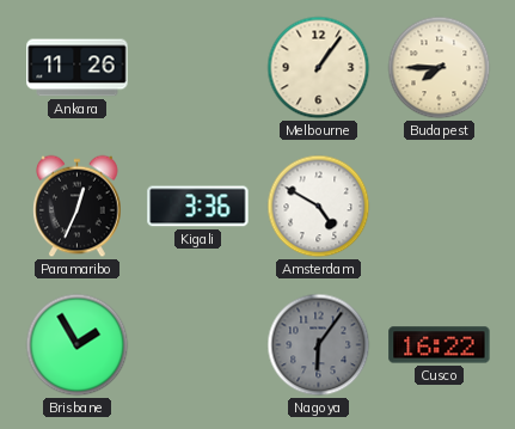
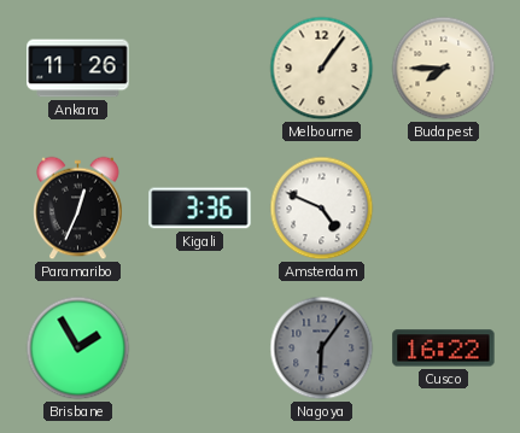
Amsterdam: 4:50 -> 4:49
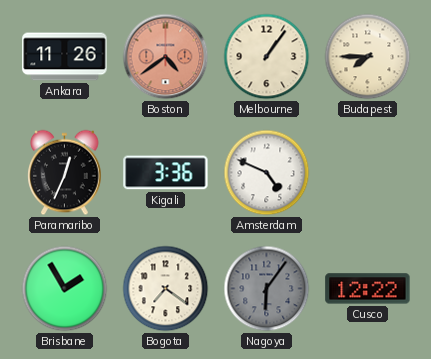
Boston: none -> 4:39
Bogota: none -> 7:21
Cusco: 16:22 -> 12:22
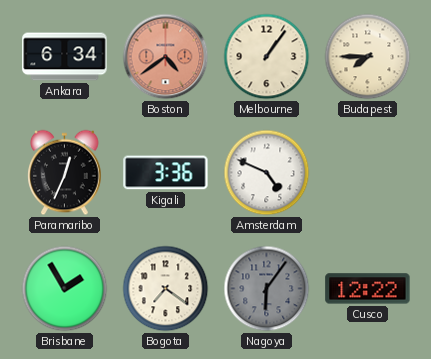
Ankara: 11:26 -> 6:34
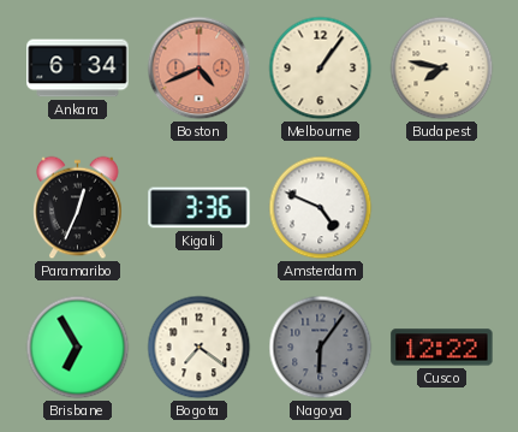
Boston: 4:39 -> 4:41
Budapest: 7:45 -> 7:47
Brisbane: 1:55 -> 6:55
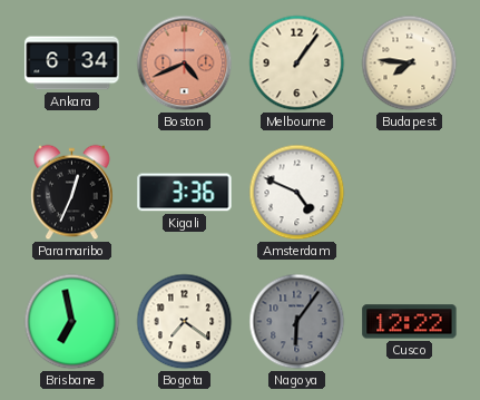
Budapest: 7:47 -> 7:46
Brisbane: 6:55 -> 6:58
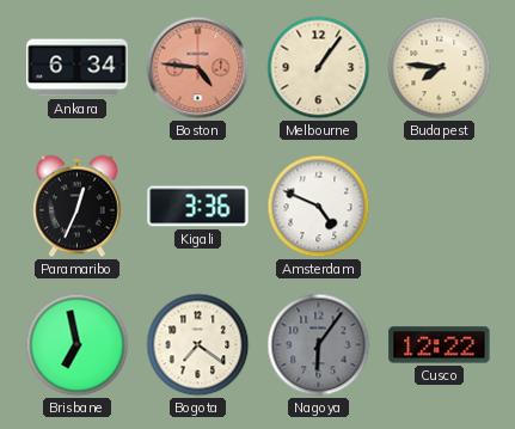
Boston: 4:41 -> 4:46
